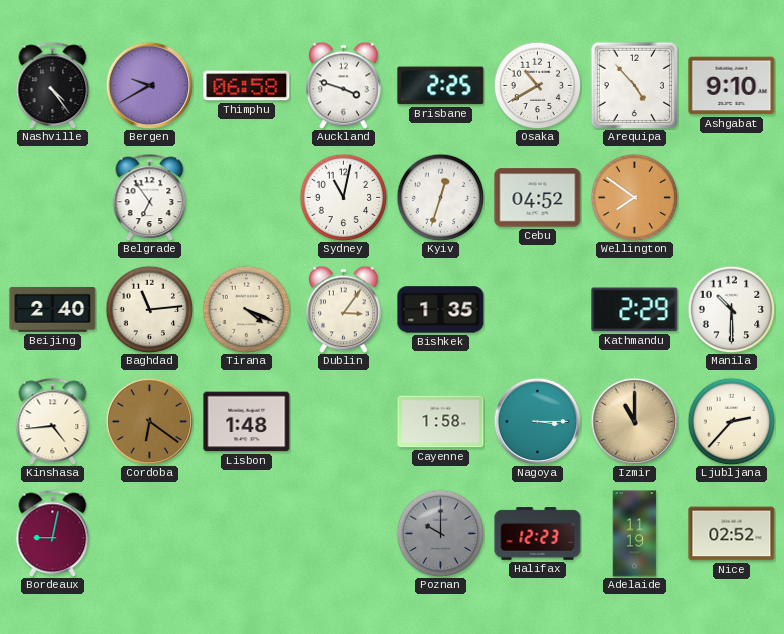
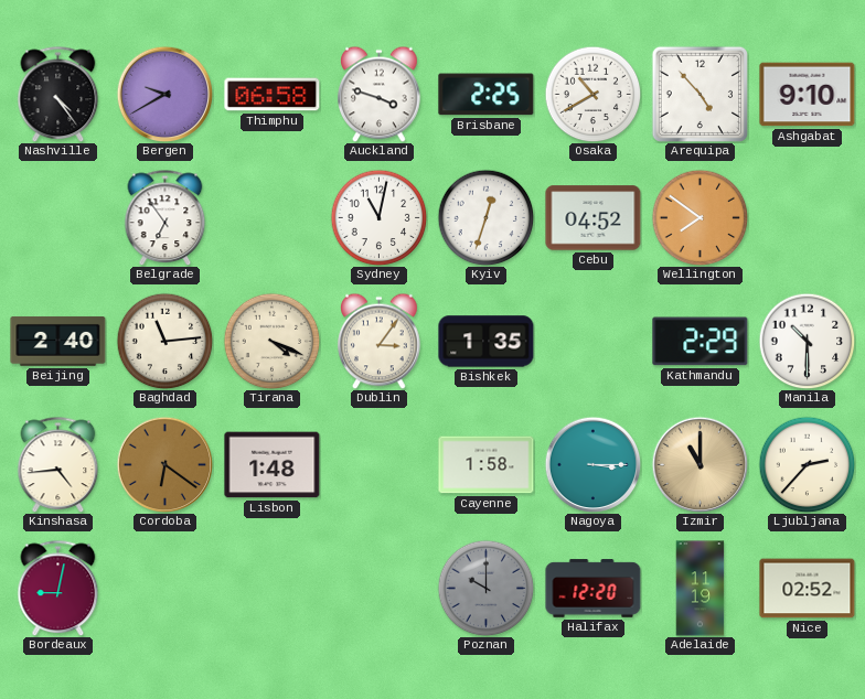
Halifax: 12:23 -> 12:20
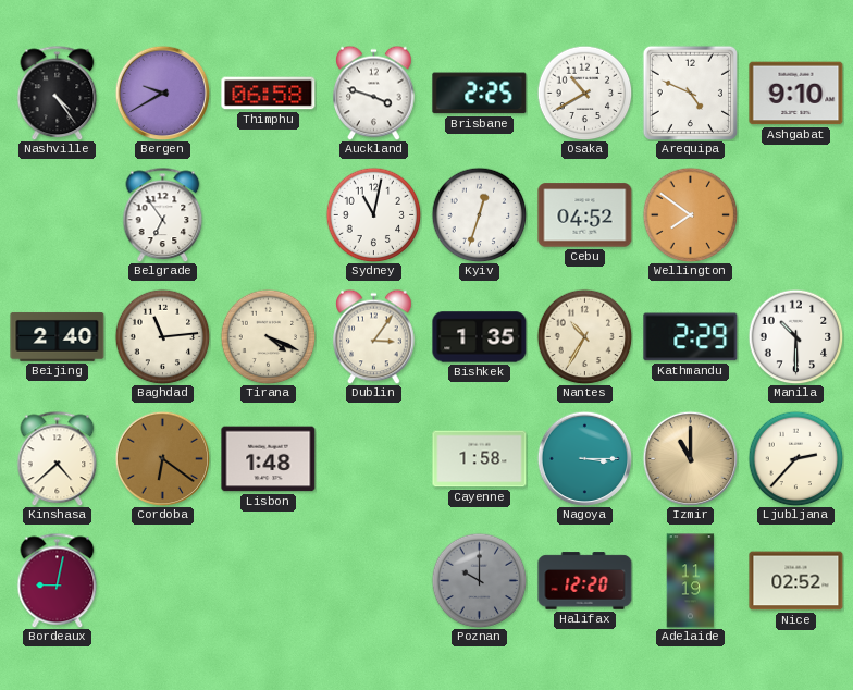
Arequipa: 4:53 -> 4:49
Nantes: none -> 10:35
Kinshasa: 4:44 -> 4:38
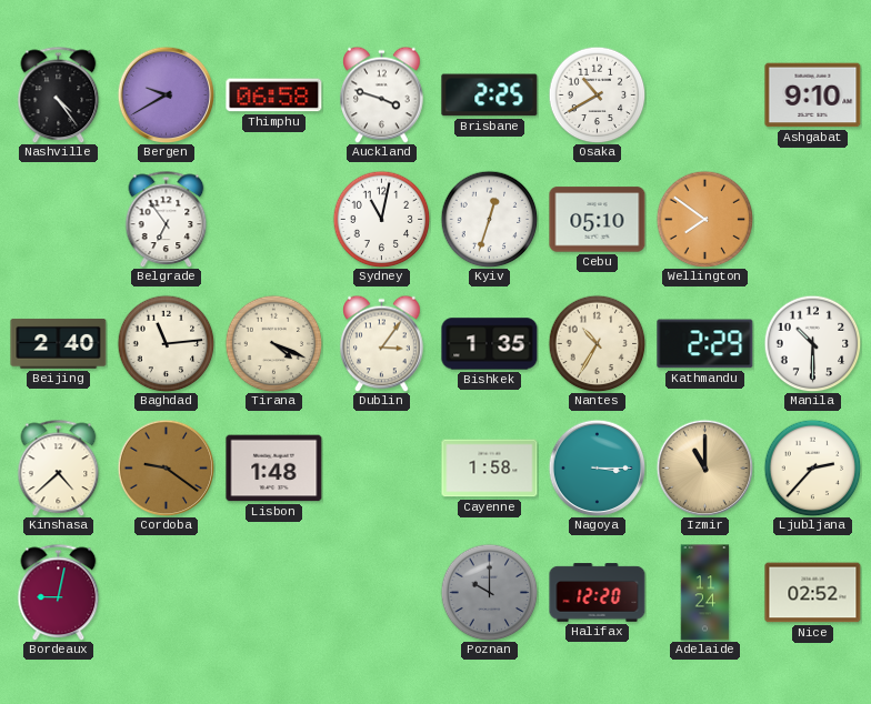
Arequipa: 4:49 -> none
Cebu: 04:52 -> 05:10
Cordoba: 6:21 -> 9:21
Adelaide: 11:19 -> 11:24
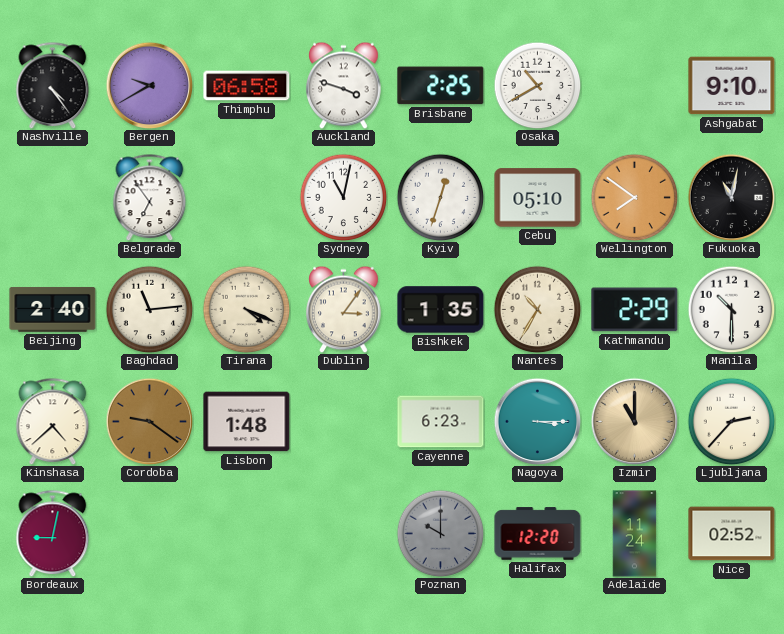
Fukuoka: none -> 11:02
Cayenne: 1:58 -> 6:23
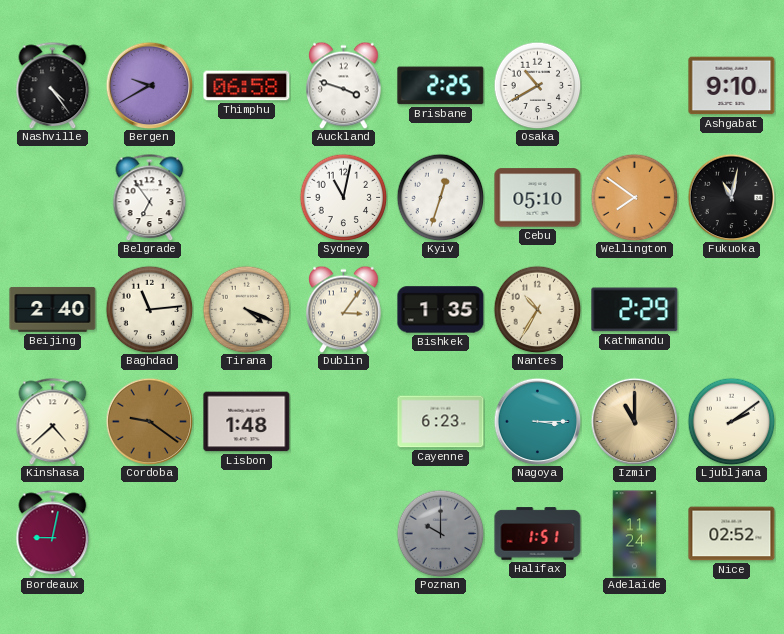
Manila: 10:30 -> none
Ljubljana: 2:37 -> 2:09
Halifax: 12:20 -> 1:51
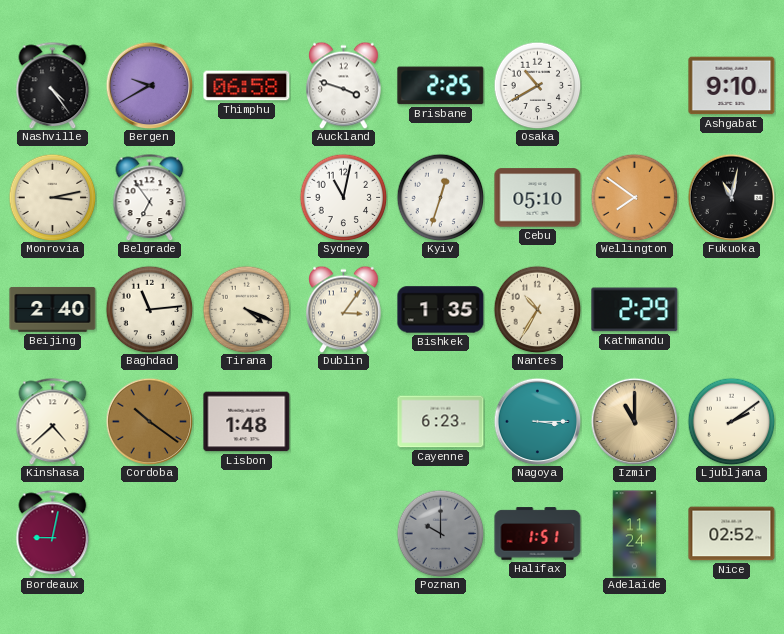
Monrovia: none -> 3:13
Cordoba: 9:21 -> 10:21
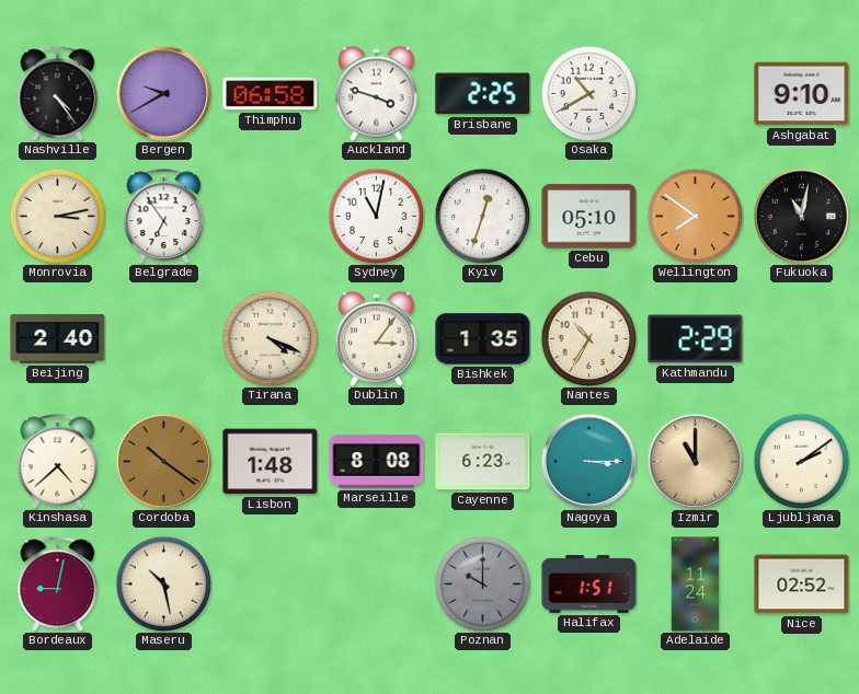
Baghdad: 11:14 -> none
Marseille: none -> 8:08
Maseru: none -> 10:28
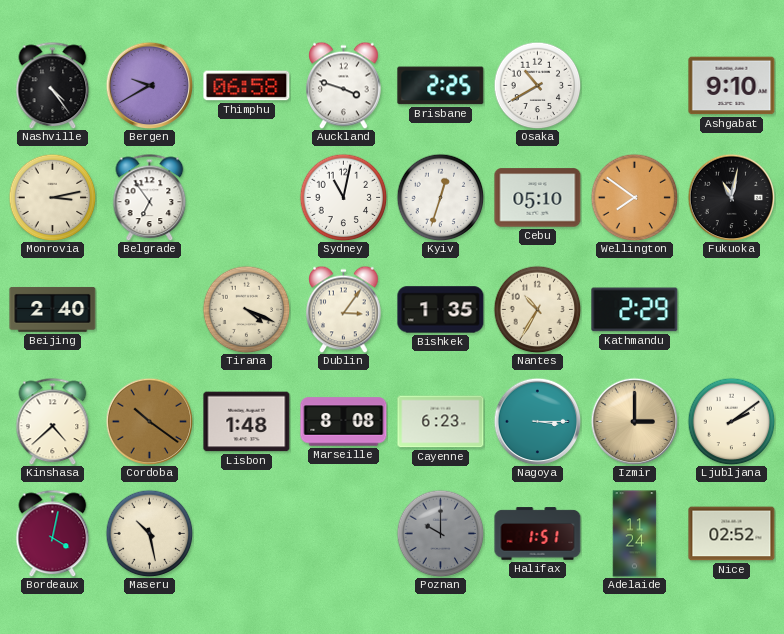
Izmir: 11:00 -> 3:00
Bordeaux: 9:02 -> 4:02
